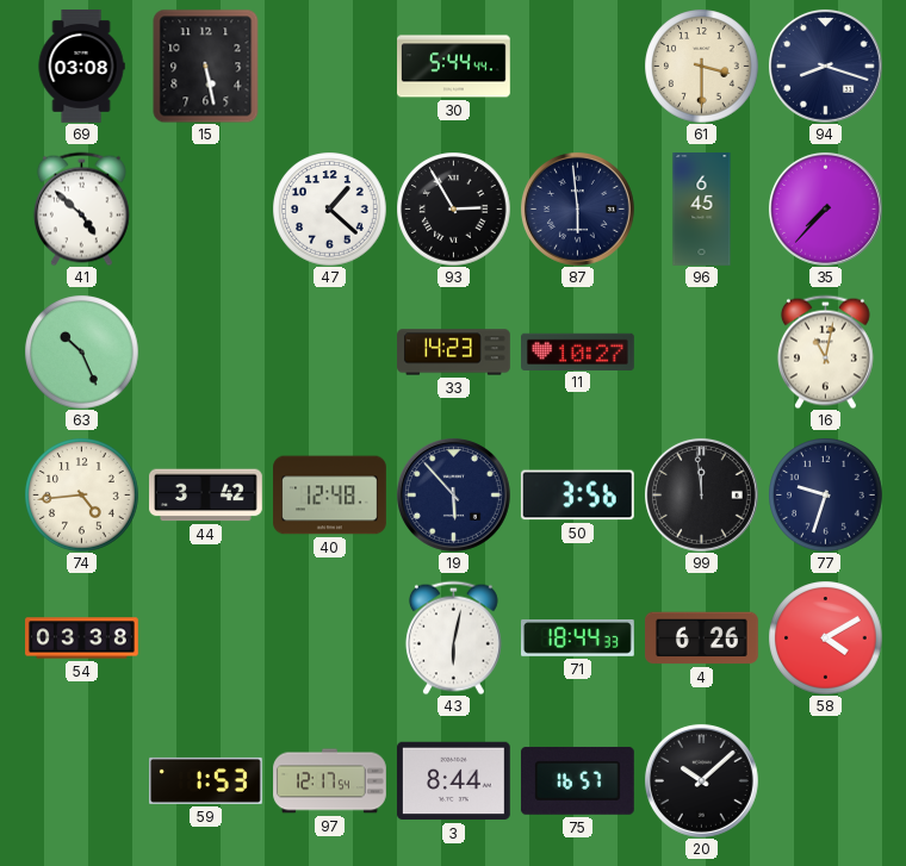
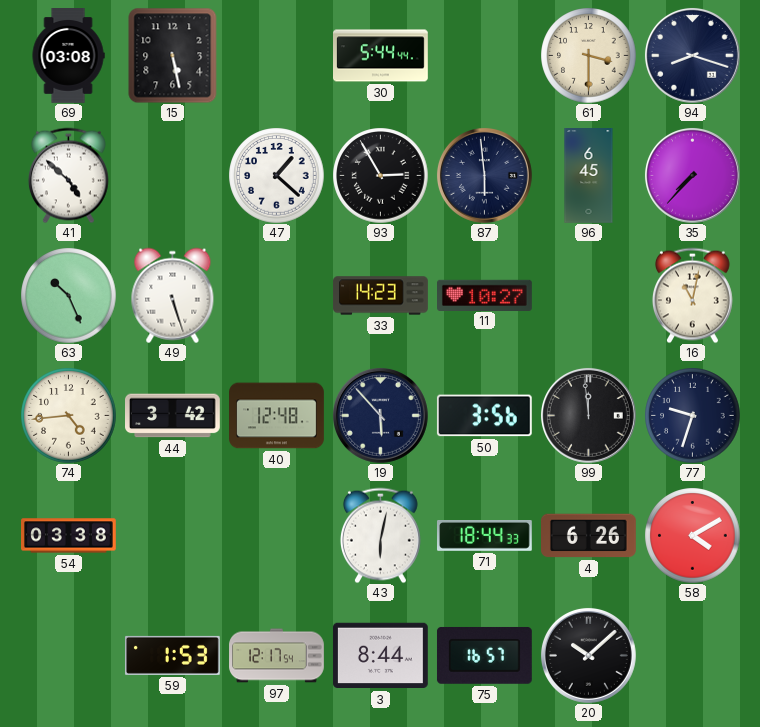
49: none -> 5:27
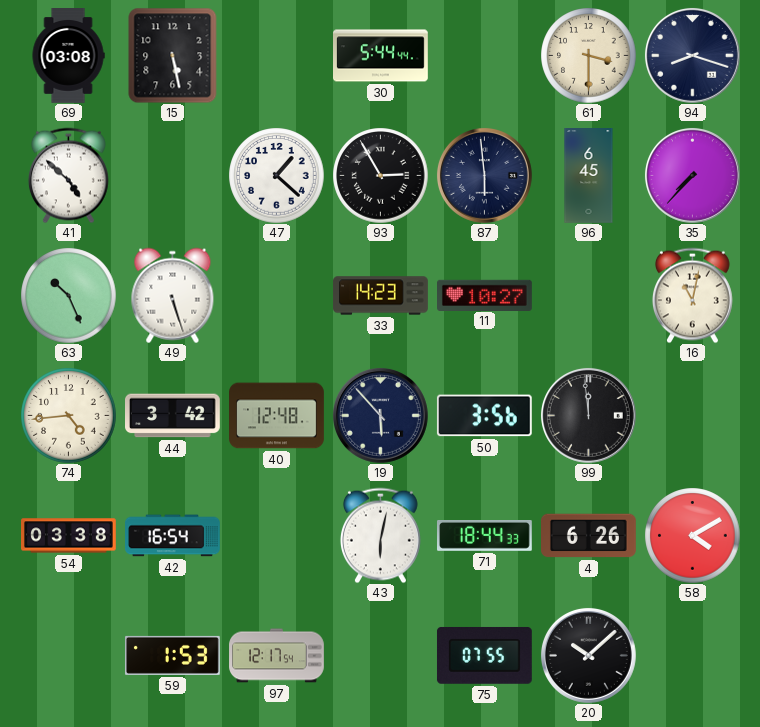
77: 9:33 -> none
42: none -> 16:54
3: 8:44 -> none
75: 16:57 -> 07:55
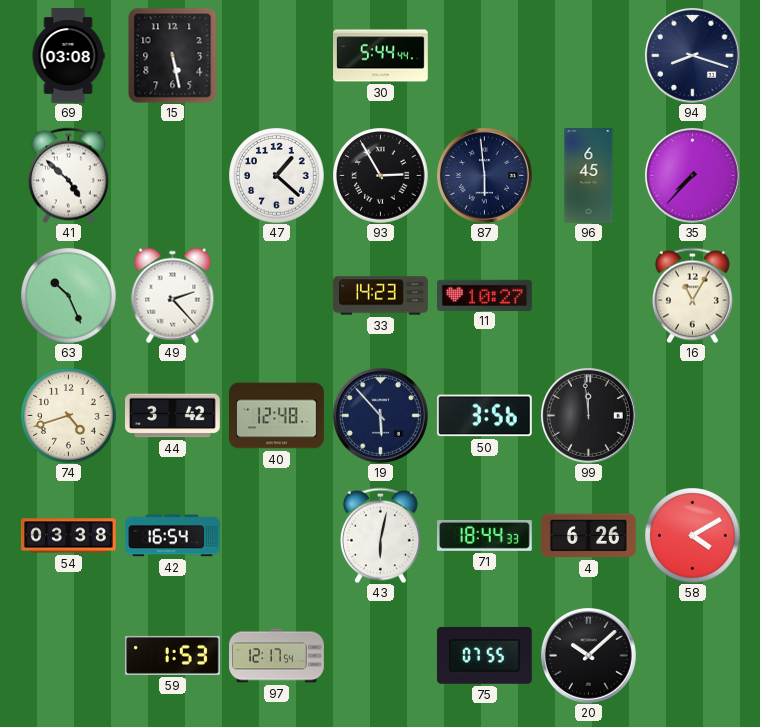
61: 3:30 -> none
49: 5:27 -> 2:23
16: 11:02 -> 11:05
74: 4:44 -> 4:42
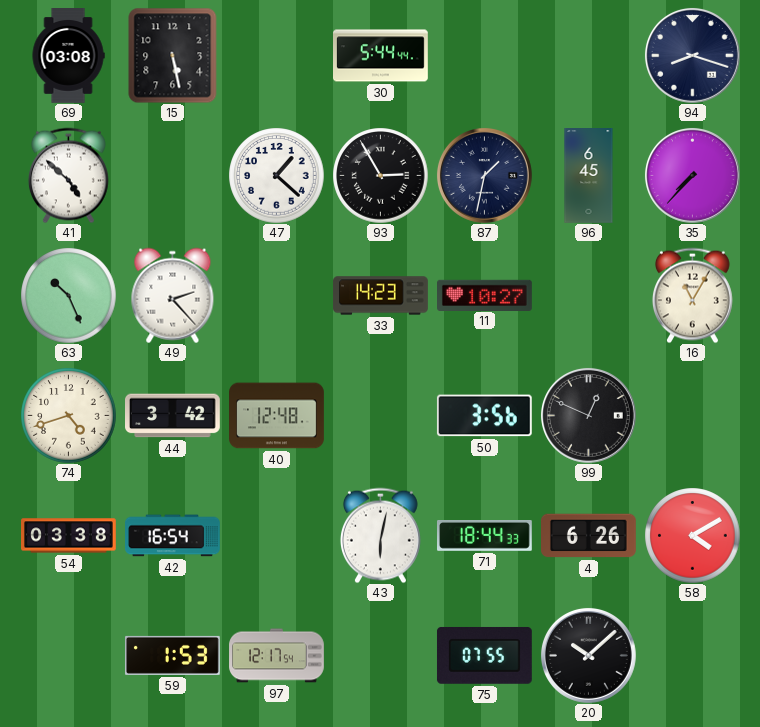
87: 5:59 -> 1:32
19: 5:53 -> none
99: 11:59 -> 12:49
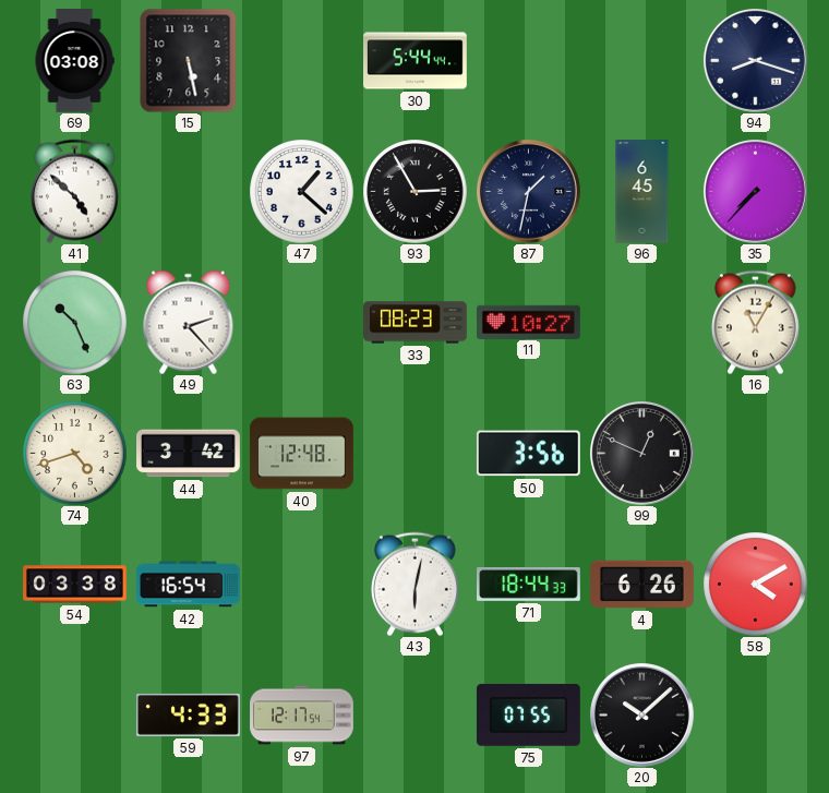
33: 14:23 -> 08:23
59: 1:53 -> 4:33
